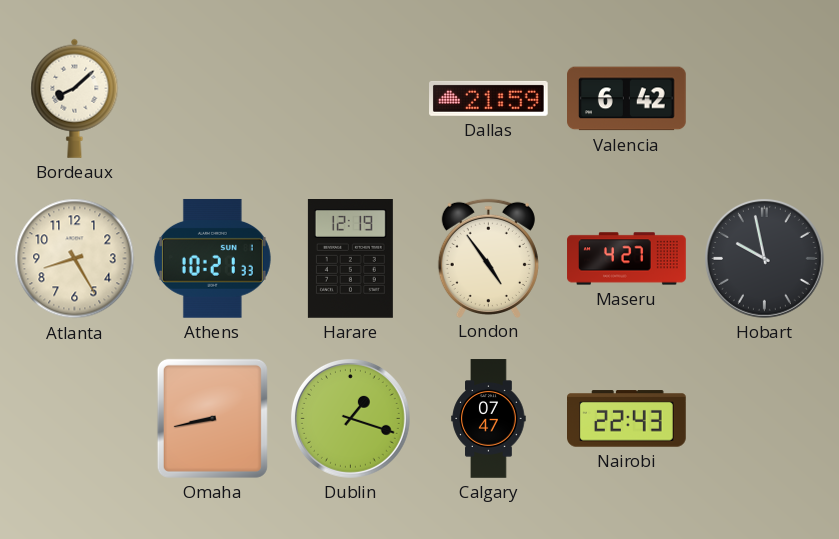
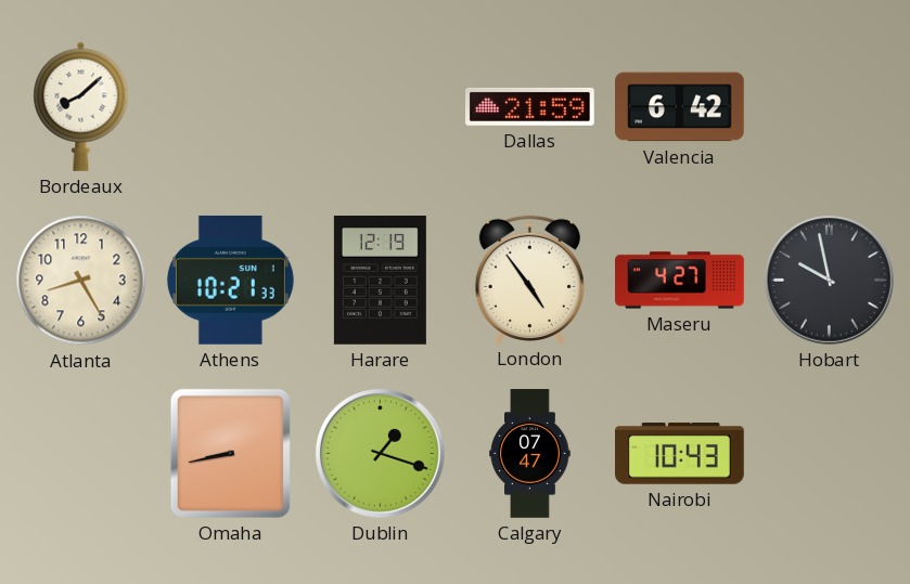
Nairobi: 22:43 -> 10:43
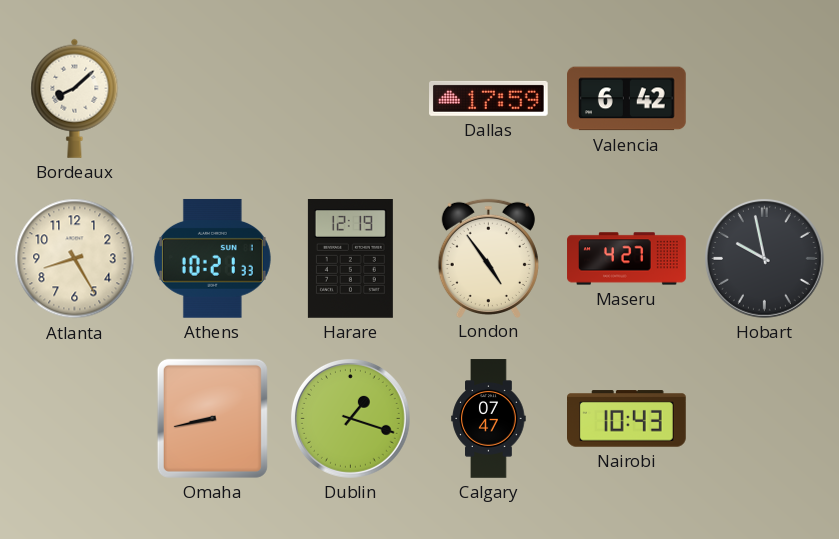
Dallas: 21:59 -> 17:59
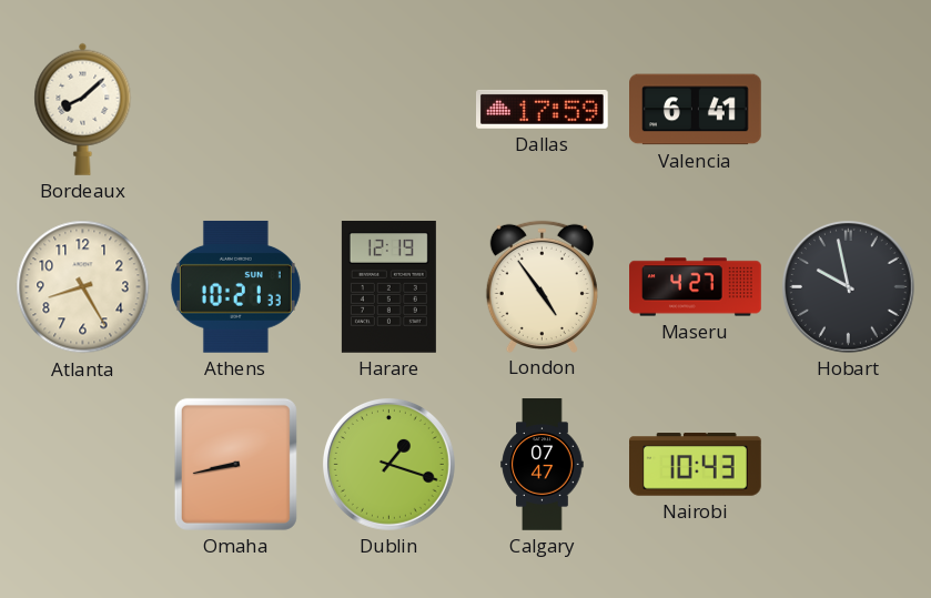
Valencia: 6:42 -> 6:41
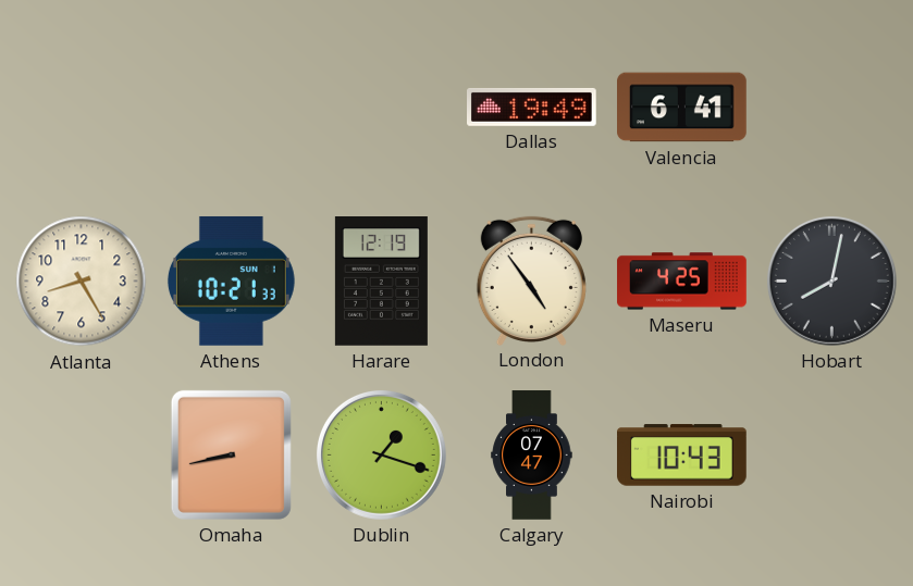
Bordeaux: 8:08 -> none
Dallas: 17:59 -> 19:49
Maseru: 4:27 -> 4:25
Hobart: 9:58 -> 8:02
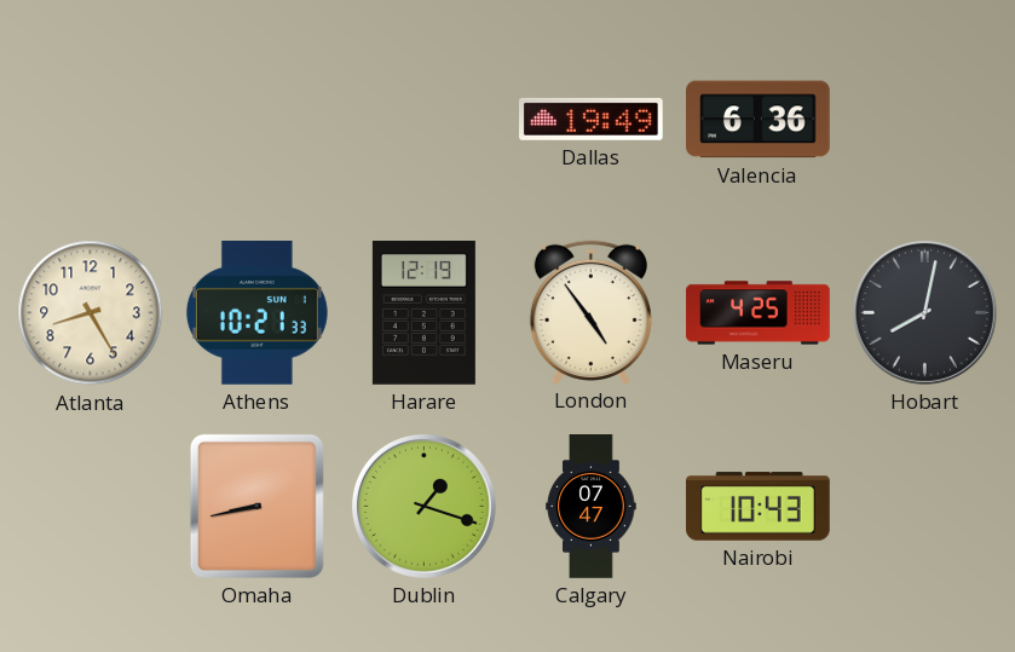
Valencia: 6:41 -> 6:36
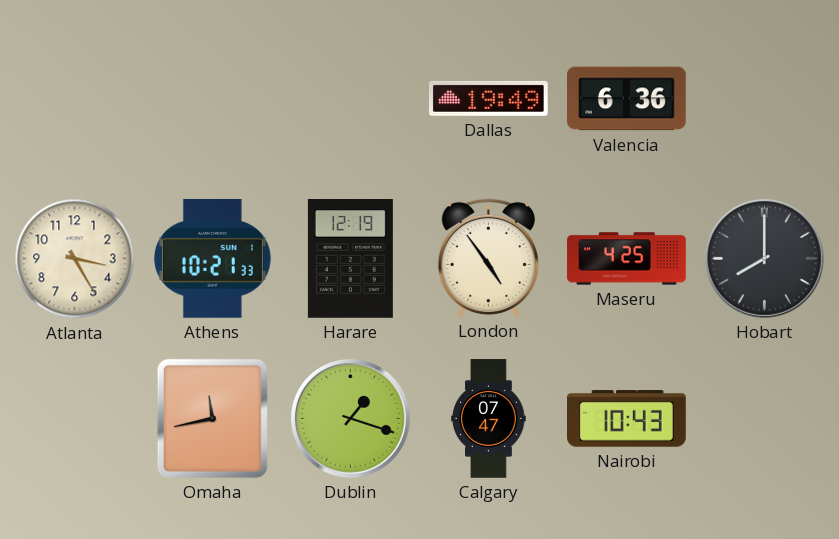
Atlanta: 8:25 -> 3:25
Hobart: 8:02 -> 8:00
Omaha: 8:43 -> 11:43
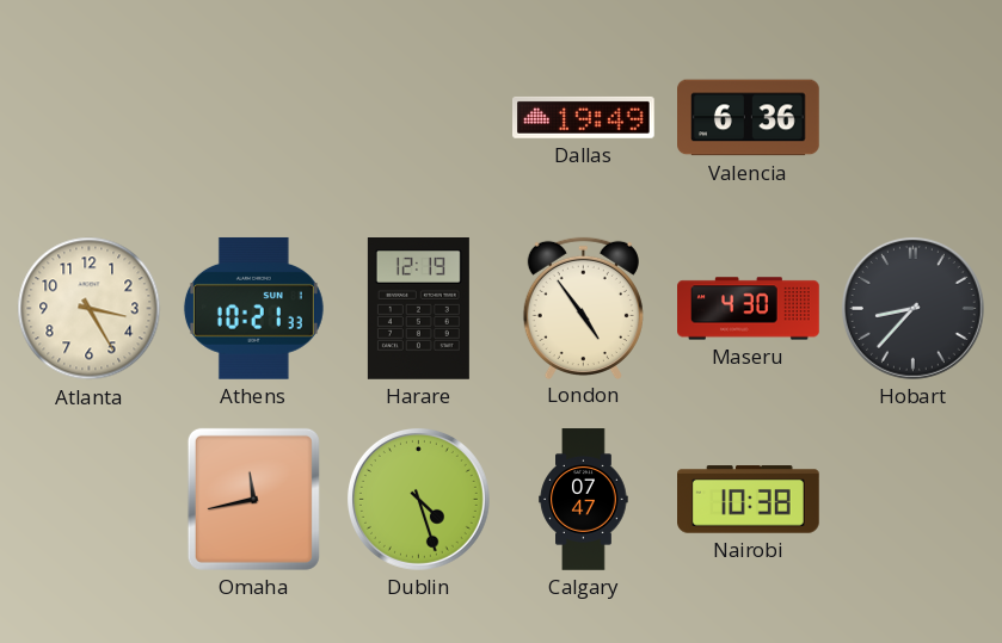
Maseru: 4:25 -> 4:30
Hobart: 8:00 -> 8:37
Dublin: 1:18 -> 4:27
Nairobi: 10:43 -> 10:38
